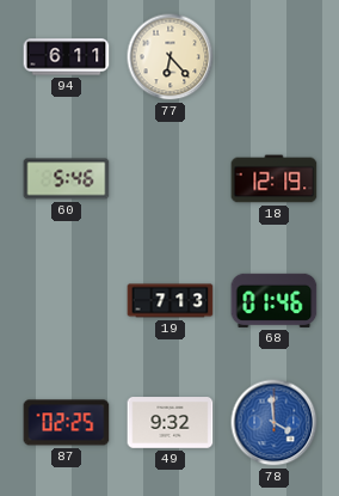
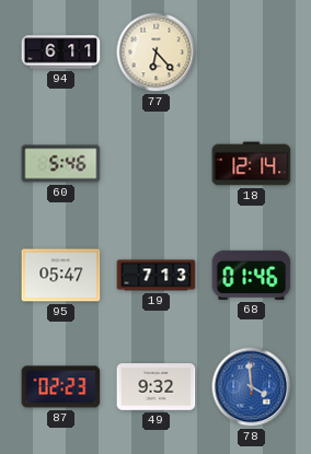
18: 12:19 -> 12:14
95: none -> 05:47
87: 02:25 -> 02:23
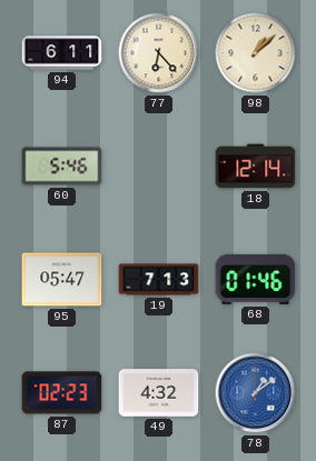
98: none -> 1:08
49: 9:32 -> 4:32
78: 3:59 -> 1:09
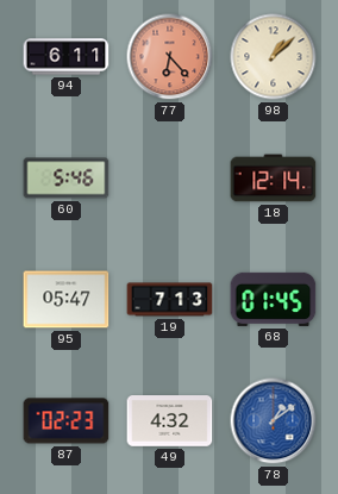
77 dial: cream -> salmon
68: 01:46 -> 01:45
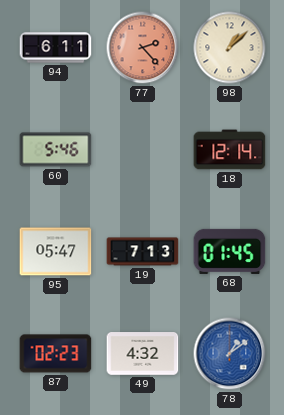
77: 6:23 -> 2:23
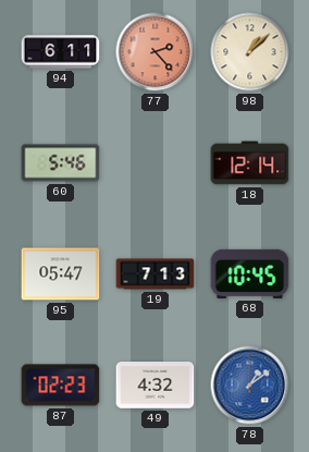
68: 01:45 -> 10:45
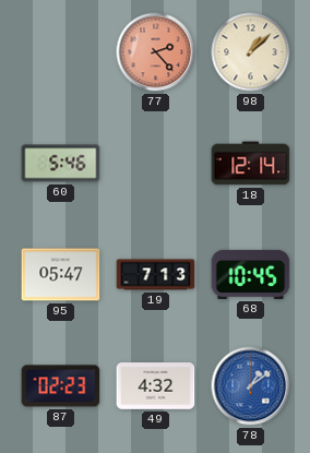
94: 6:11 -> none
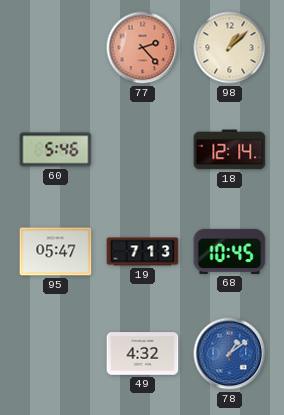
87: 02:23 -> none
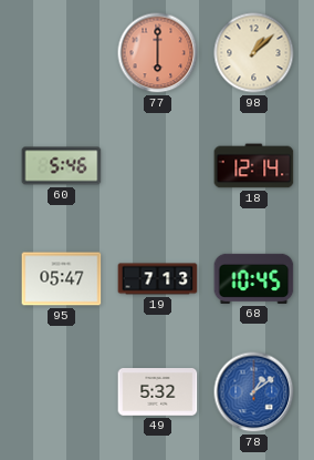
77: 2:23 -> 6:00
49: 4:32 -> 5:32
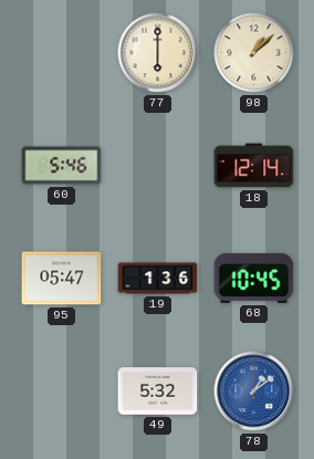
77 dial: salmon -> cream
19: 7:13 -> 1:36
